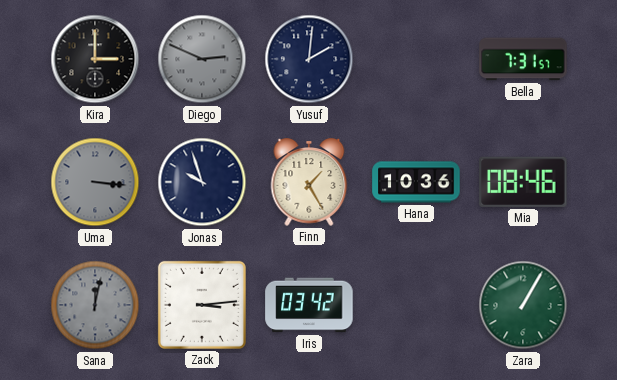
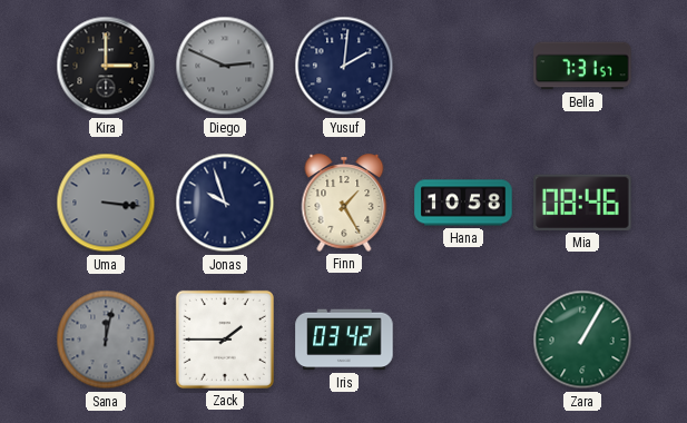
Hana: 10:36 -> 10:58
Zack: 3:14 -> 1:45
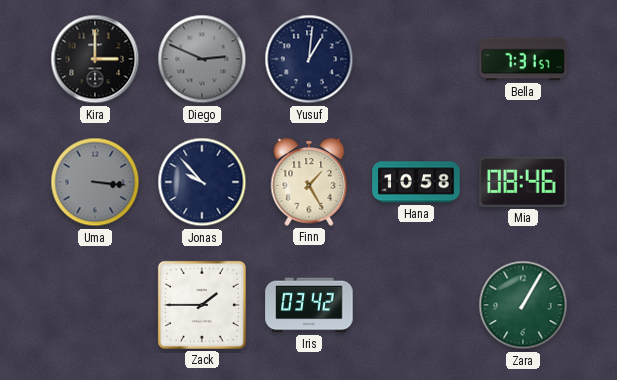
Yusuf: 2:01 -> 1:01
Jonas: 9:57 -> 9:53
Sana: 12:02 -> none
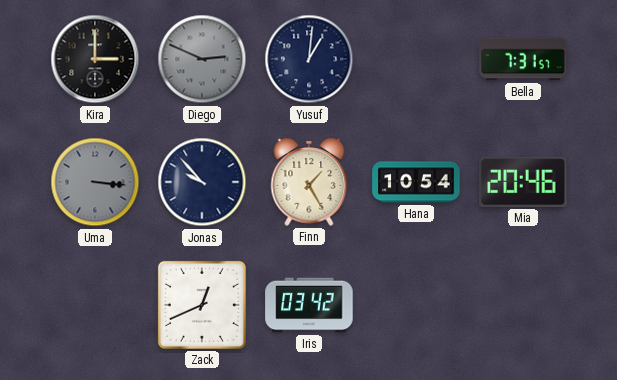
Hana: 10:58 -> 10:54
Mia: 08:46 -> 20:46
Zack: 1:45 -> 12:41
Zara: 1:05 -> none
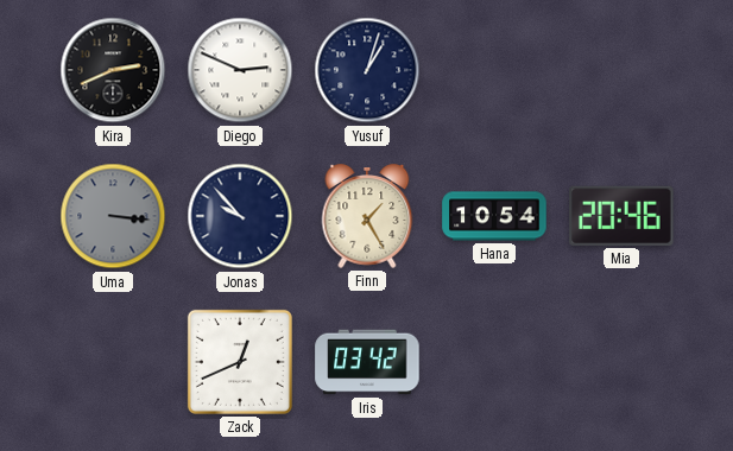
Kira: 3:00 -> 2:41
Diego dial: grey -> white
Yusuf: 1:01 -> 1:03
Bella: 7:31 -> none
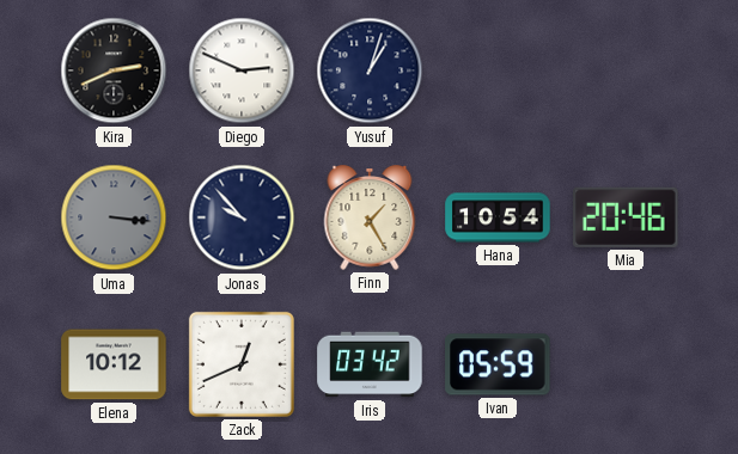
Elena: none -> 10:12
Ivan: none -> 05:59
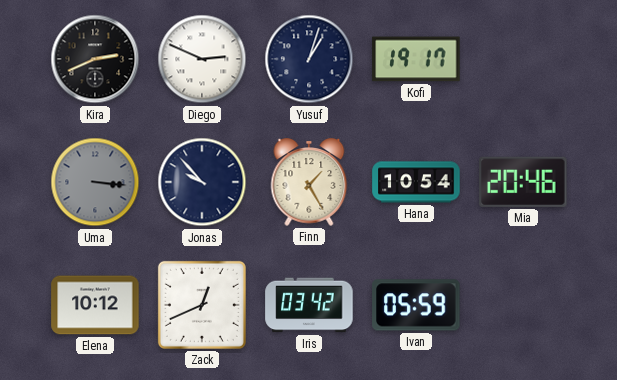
Kofi: none -> 19:17
